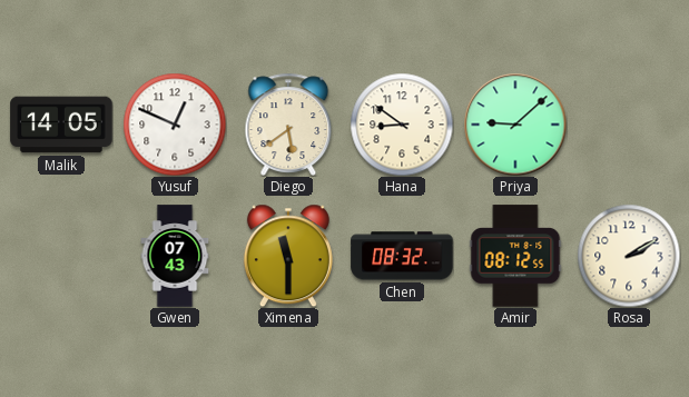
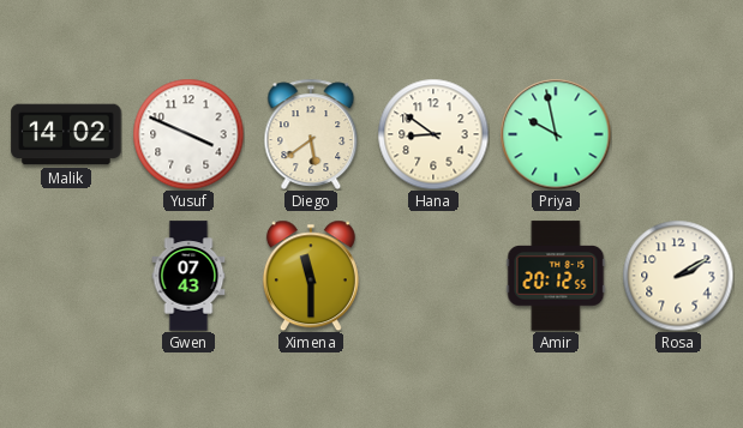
Malik: 14:05 -> 14:02
Yusuf: 12:49 -> 3:49
Priya: 9:08 -> 9:58
Chen: 08:32 -> none
Amir: 08:12 -> 20:12
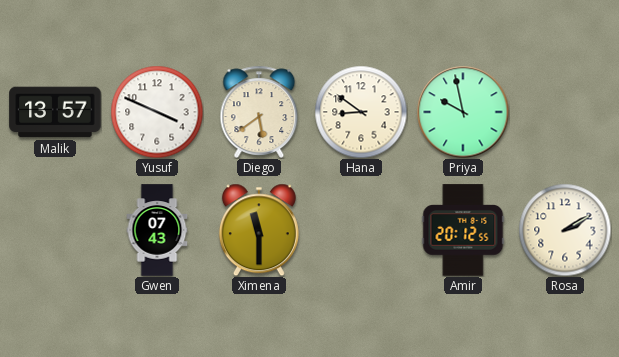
Malik: 14:02 -> 13:57
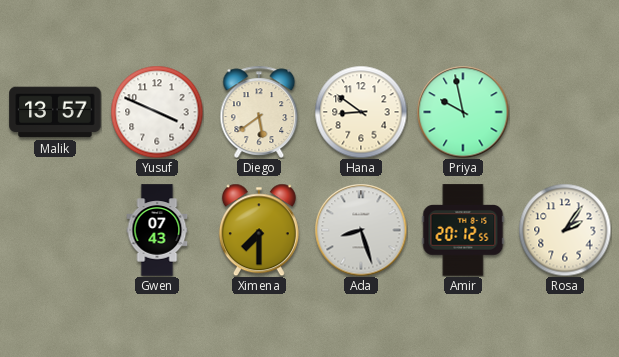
Ximena: 11:30 -> 7:30
Ada: none -> 8:27
Rosa: 2:10 -> 2:06
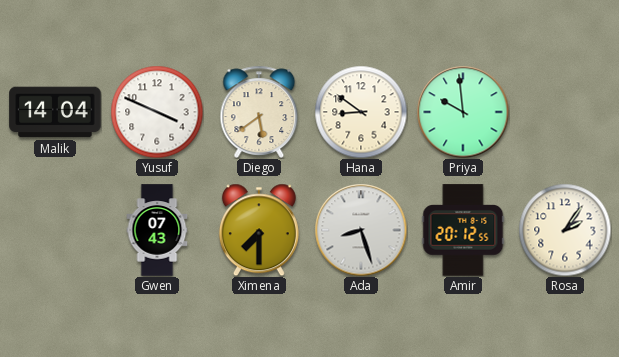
Malik: 13:57 -> 14:04
Priya: 9:58 -> 9:59
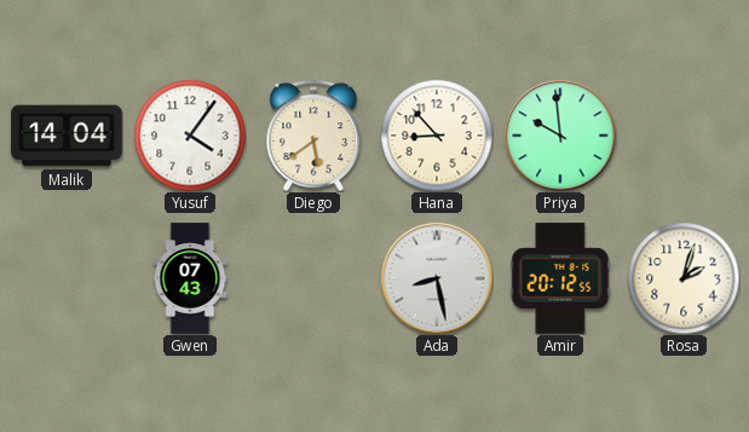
Yusuf: 3:49 -> 4:06
Hana: 8:51 -> 8:53
Ximena: 7:30 -> none
Ada: 8:27 -> 8:28
Rosa: 2:06 -> 2:03
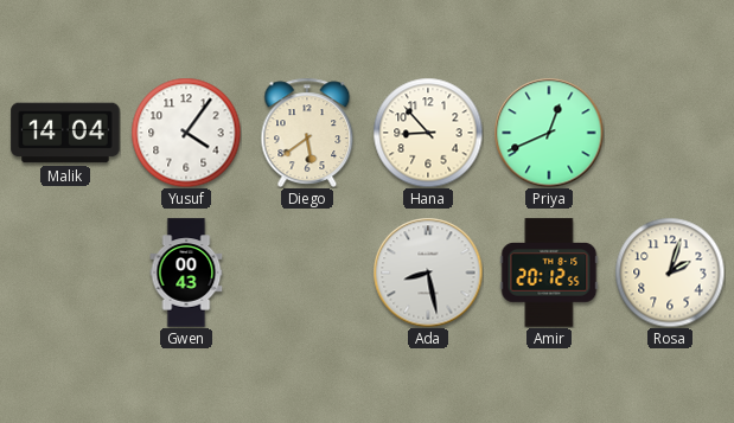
Priya: 9:59 -> 12:41
Gwen: 07:43 -> 00:43
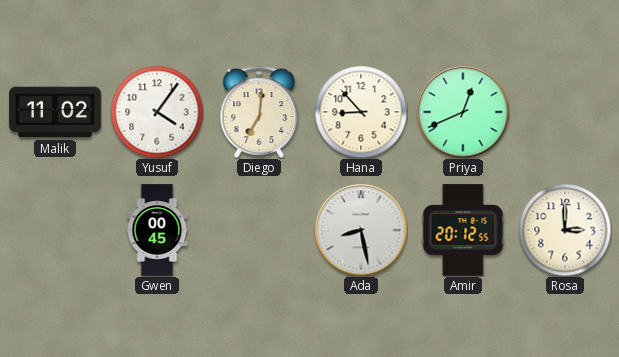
Malik: 14:04 -> 11:02
Diego: 5:39 -> 7:01
Gwen: 00:43 -> 00:45
Rosa: 2:03 -> 3:00
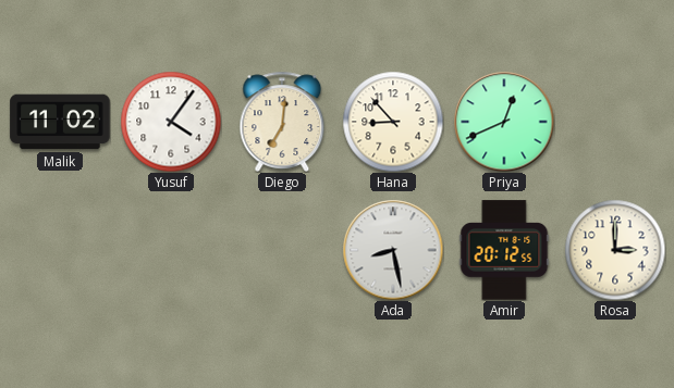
Gwen: 00:45 -> none
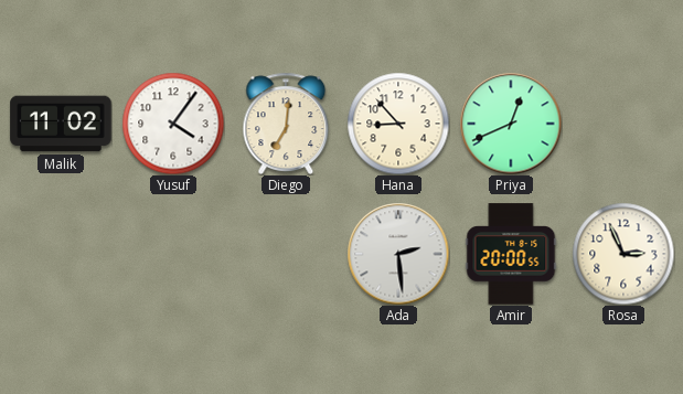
Ada: 8:28 -> 2:29
Amir: 20:12 -> 20:00
Rosa: 3:00 -> 2:56
